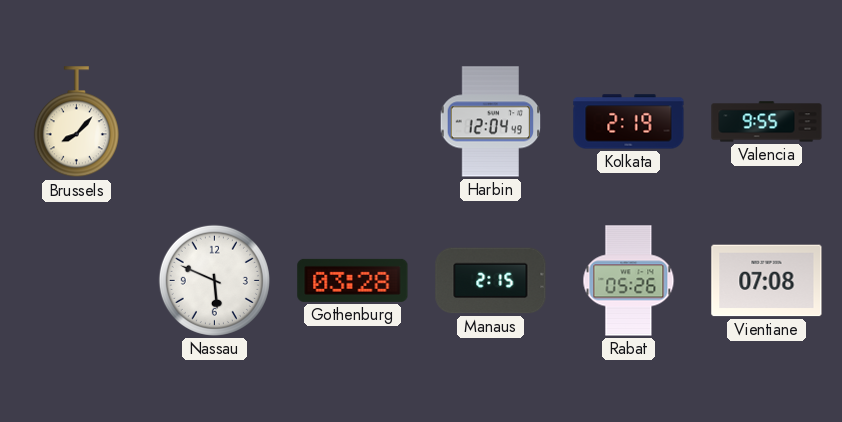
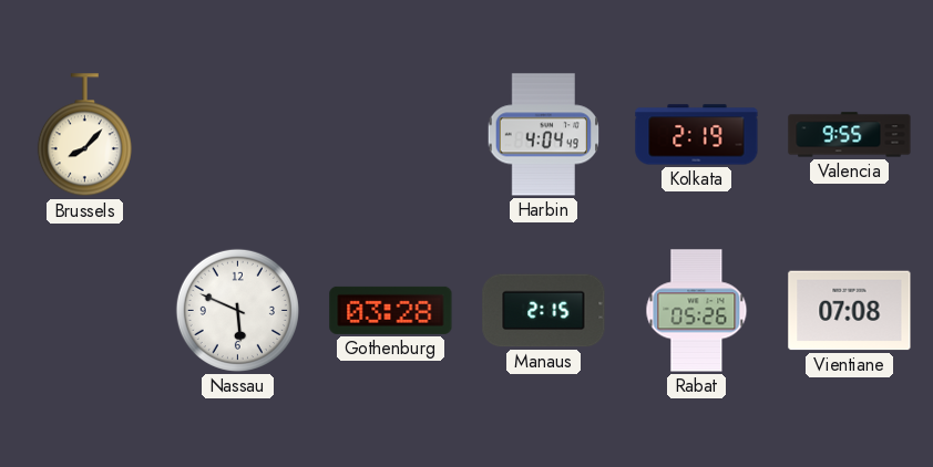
Harbin: 12:04 -> 4:04
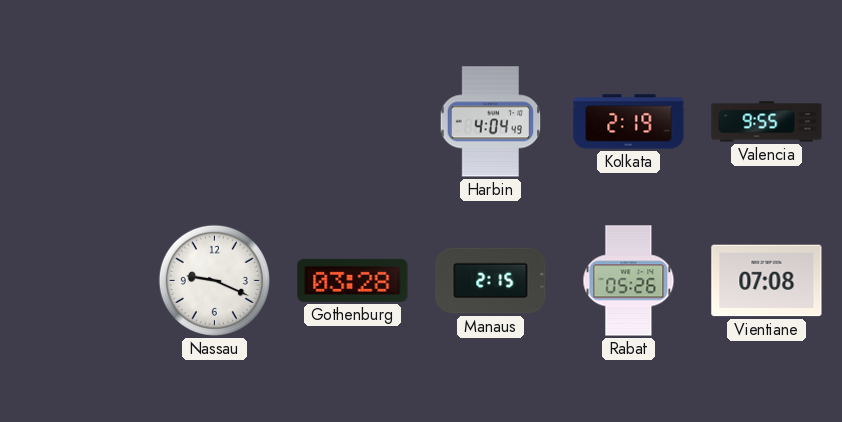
Brussels: 8:07 -> none
Nassau: 5:49 -> 9:19
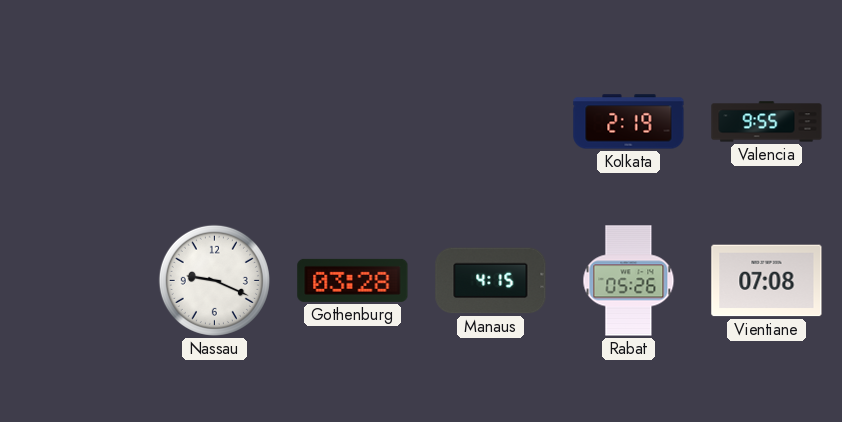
Harbin: 4:04 -> none
Manaus: 2:15 -> 4:15
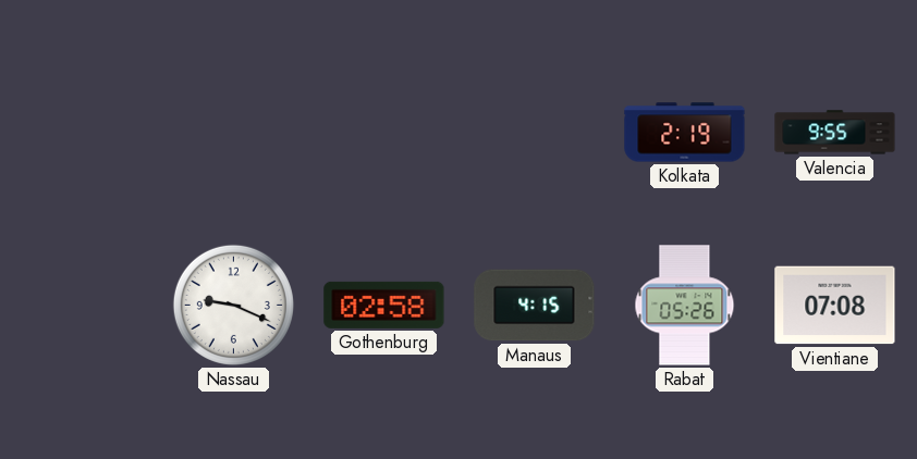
Gothenburg: 03:28 -> 02:58
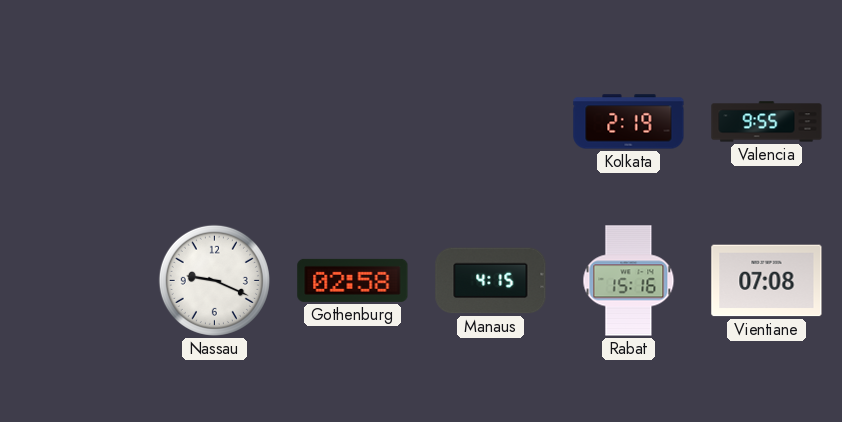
Rabat: 05:26 -> 15:16
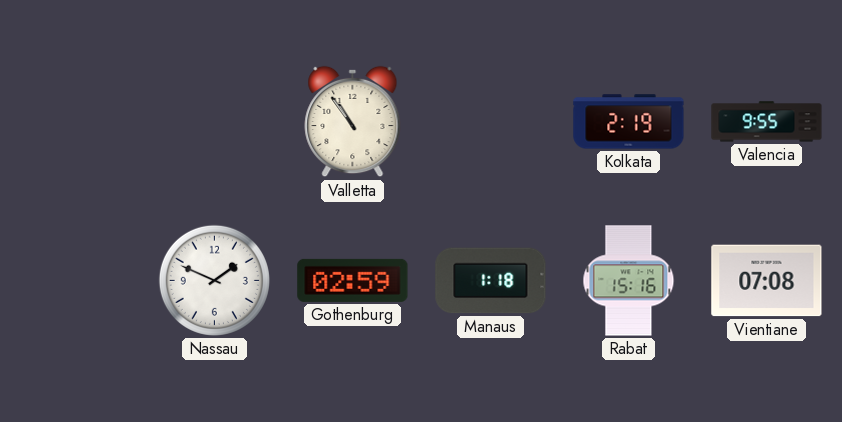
Valletta: none -> 10:54
Nassau: 9:19 -> 1:49
Gothenburg: 02:58 -> 02:59
Manaus: 4:15 -> 1:18
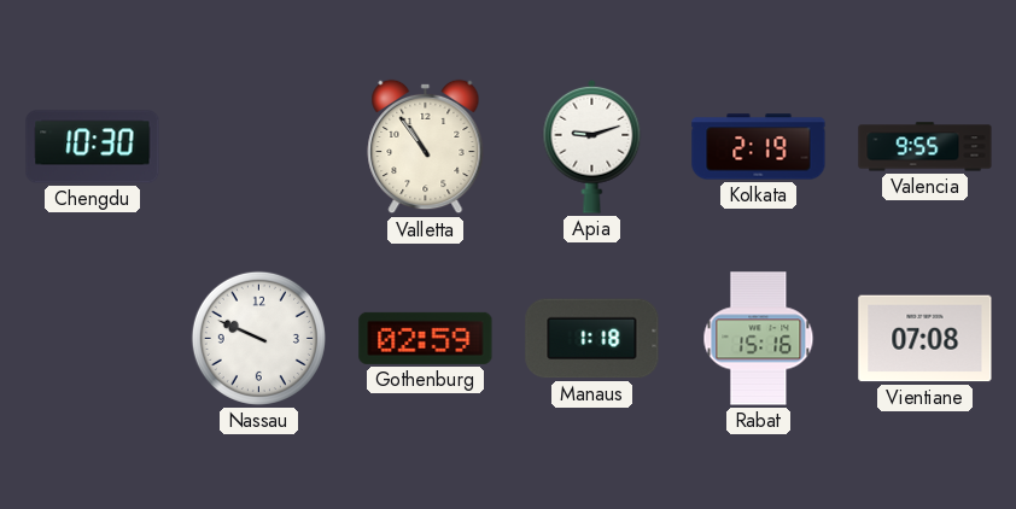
Chengdu: none -> 10:30
Apia: none -> 9:12
Nassau: 1:49 -> 9:49
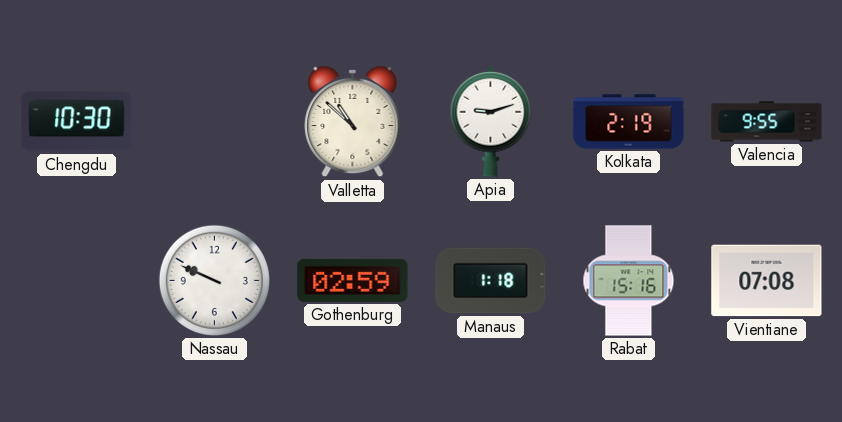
Valletta: 10:54 -> 10:52
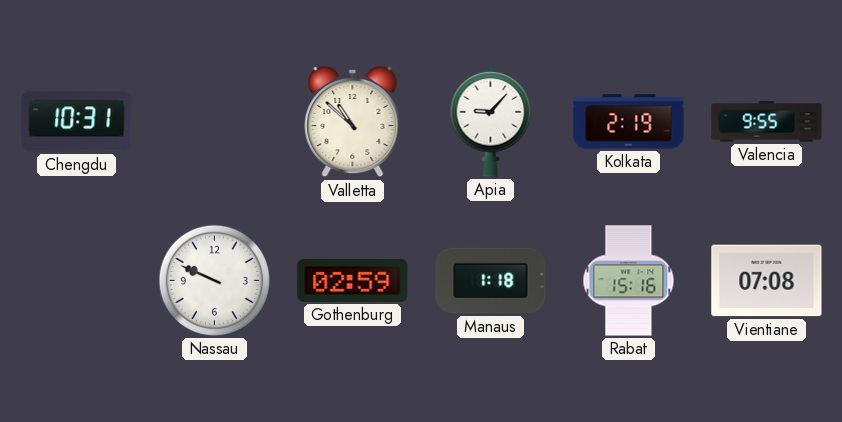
Chengdu: 10:30 -> 10:31
Apia: 9:12 -> 9:07
